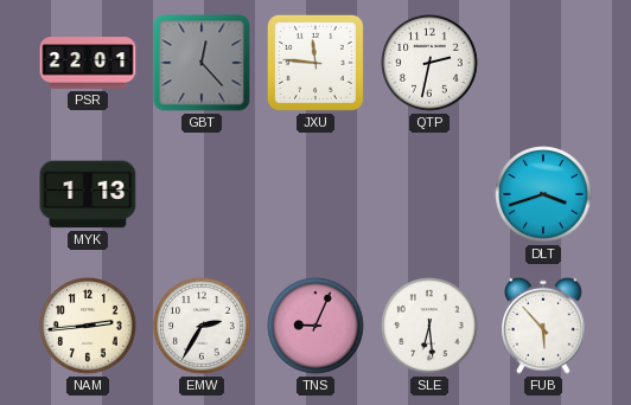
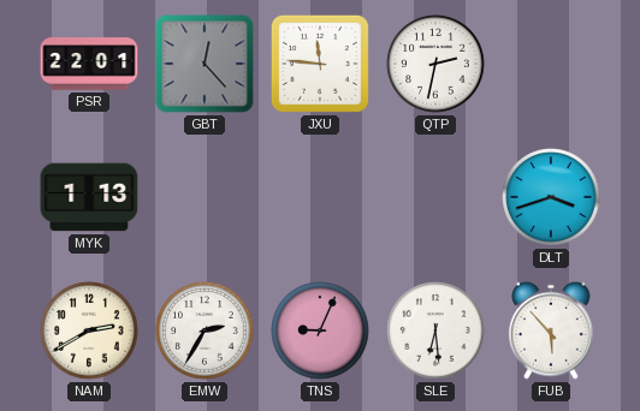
NAM: 2:44 -> 2:40
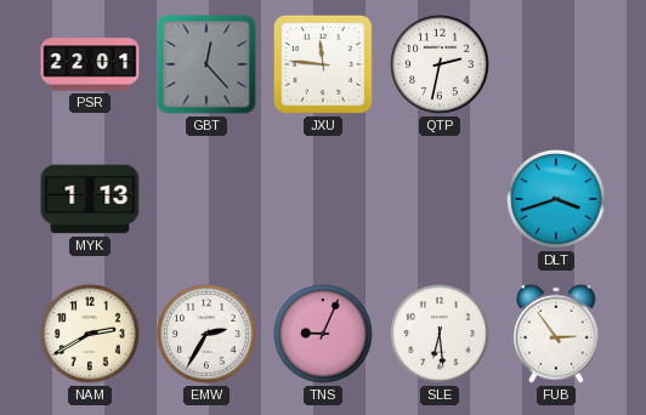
FUB: 5:53 -> 2:54
